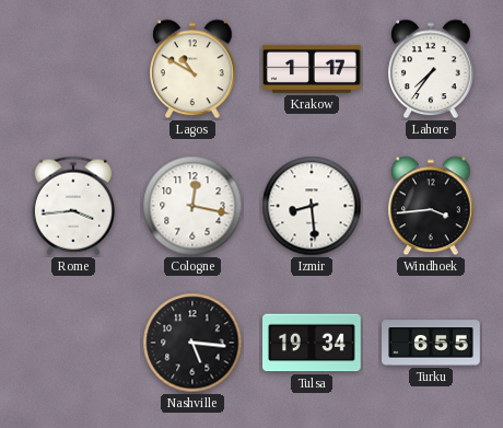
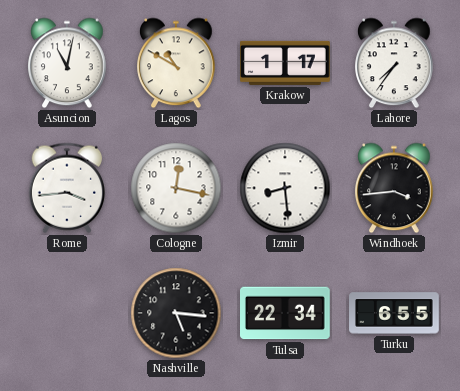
Asuncion: none -> 11:02
Tulsa: 19:34 -> 22:34
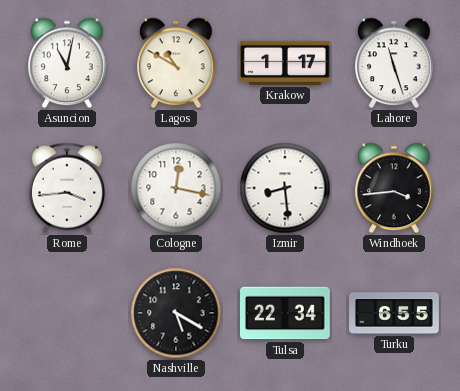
Lahore: 7:36 -> 11:27
Nashville: 5:16 -> 5:20
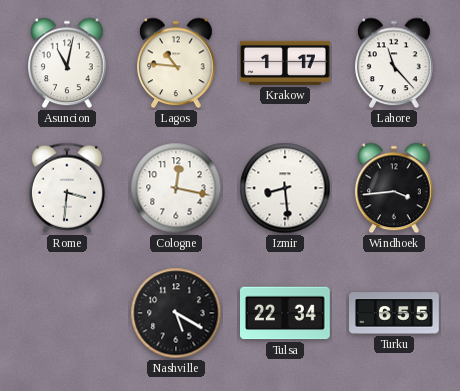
Lagos: 10:50 -> 10:46
Lahore: 11:27 -> 11:23
Rome: 3:44 -> 3:31
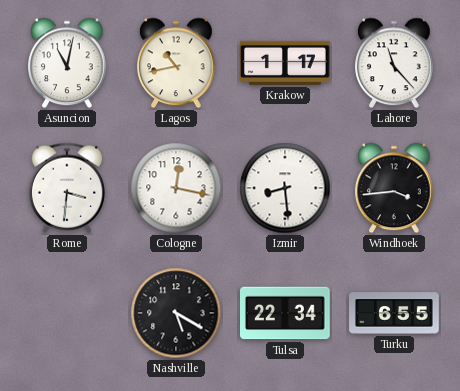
Lagos: 10:46 -> 10:43
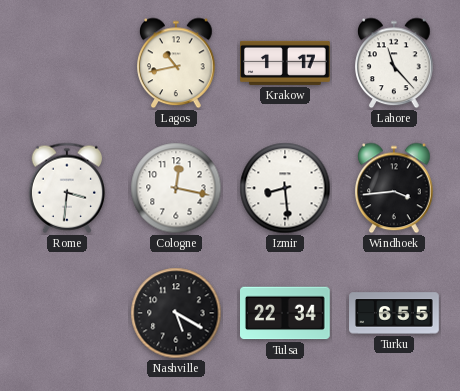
Asuncion: 11:02 -> none
